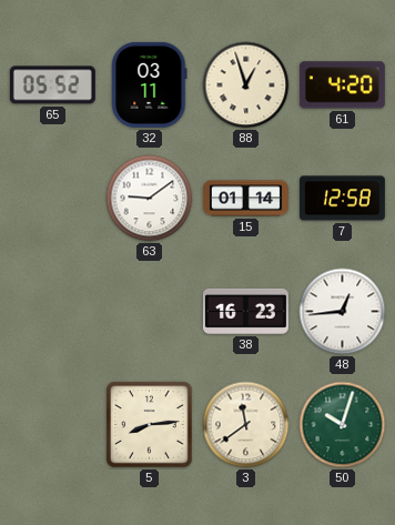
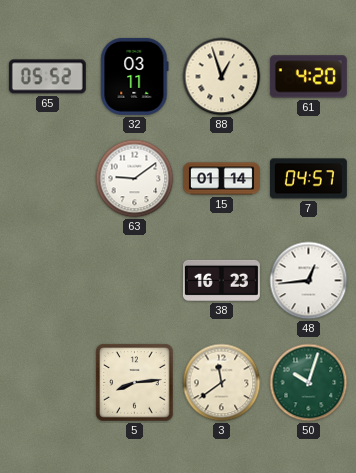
7: 12:58 -> 04:57
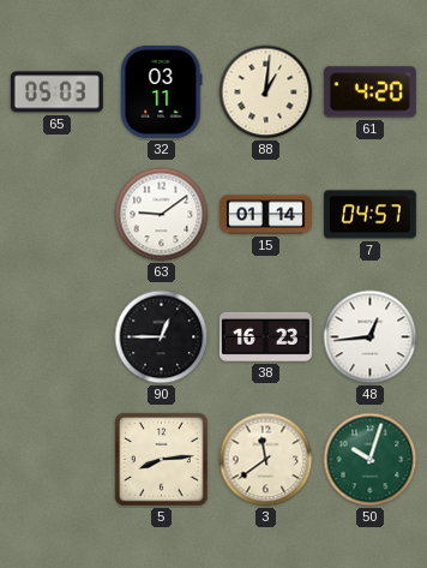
65: 05:52 -> 05:03
88: 12:57 -> 1:01
90: none -> 12:45
